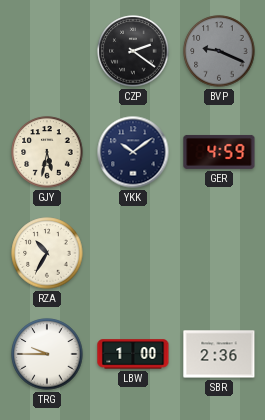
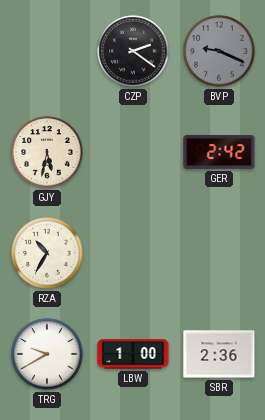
YKK: 10:09 -> none
GER: 4:59 -> 2:42
TRG: 9:45 -> 9:40
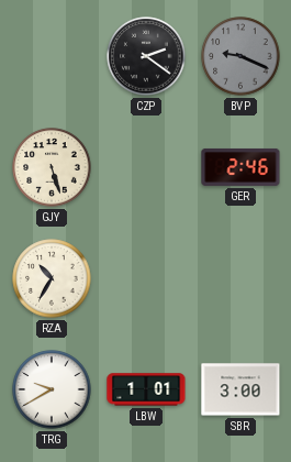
GJY: 5:32 -> 5:27
GER: 2:42 -> 2:46
LBW: 1:00 -> 1:01
SBR: 2:36 -> 3:00
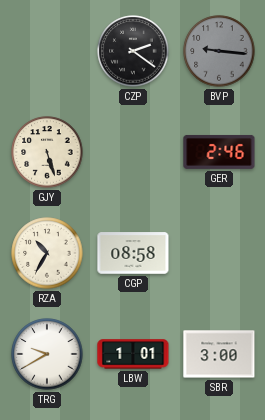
BVP: 9:19 -> 9:16
CGP: none -> 08:58
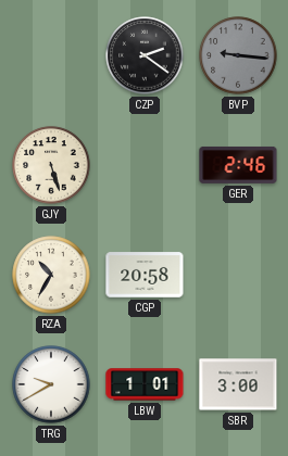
CGP: 08:58 -> 20:58
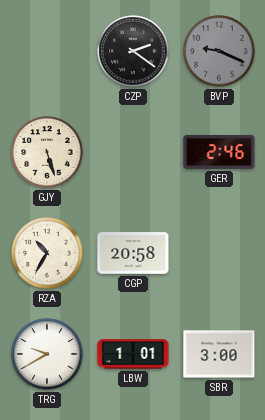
BVP: 9:16 -> 9:19
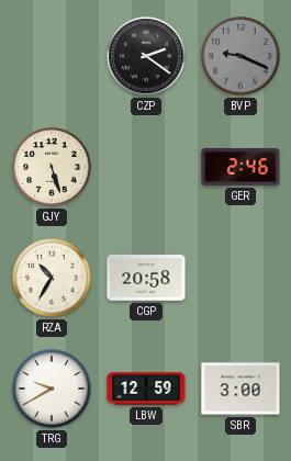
LBW: 1:01 -> 12:59
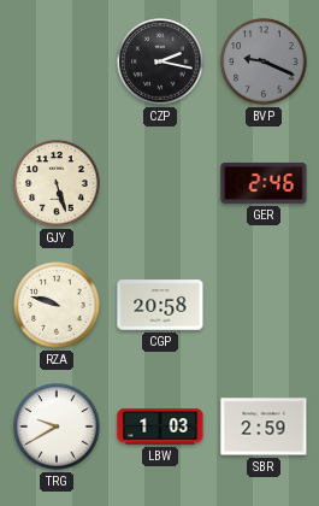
CZP: 2:21 -> 2:17
RZA: 10:35 -> 9:48
LBW: 12:59 -> 1:03
SBR: 3:00 -> 2:59
